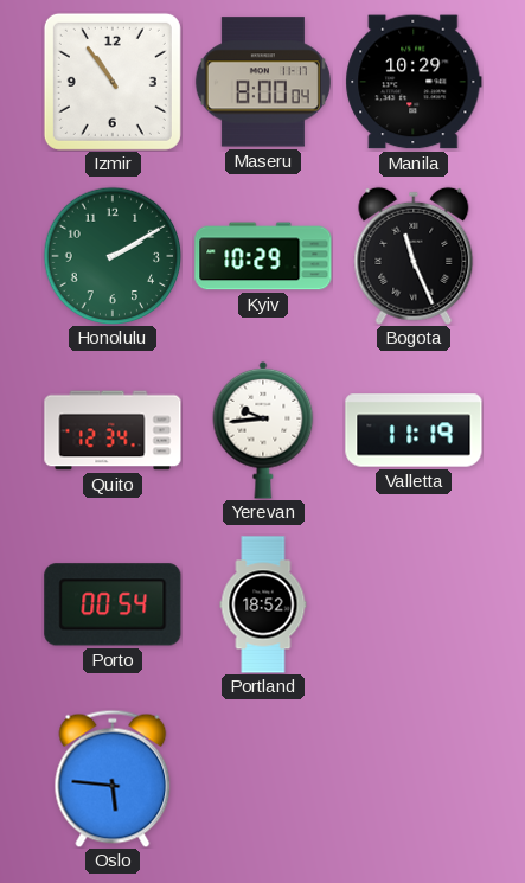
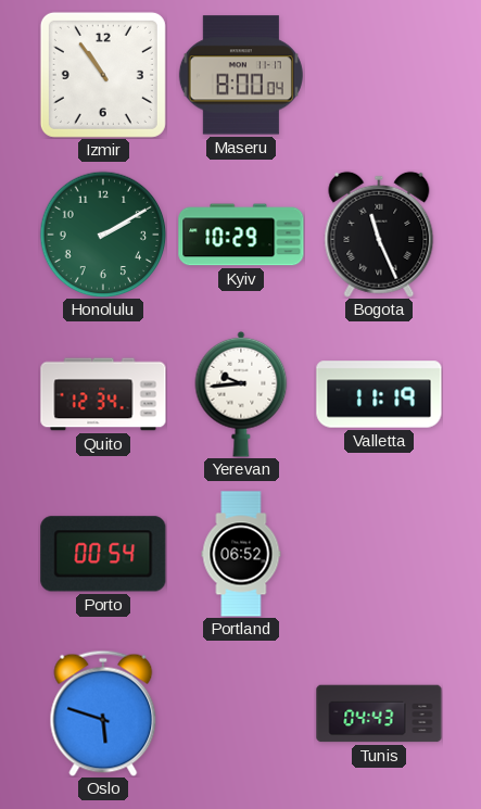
Manila: 10:29 -> none
Portland: 18:52 -> 06:52
Oslo: 5:46 -> 5:48
Tunis: none -> 04:43
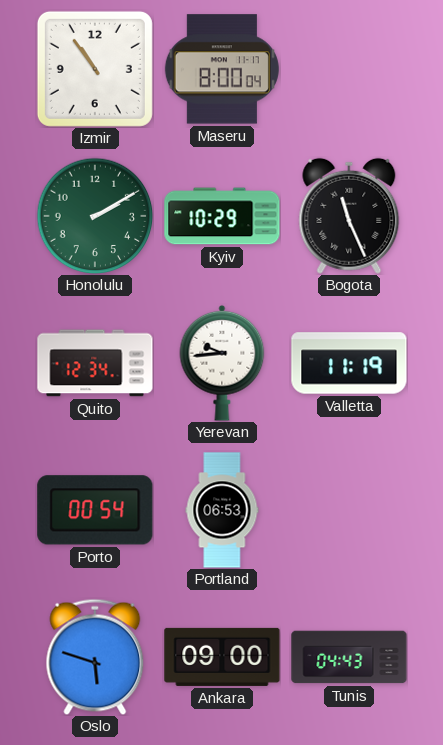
Portland: 06:52 -> 06:53
Ankara: none -> 09:00
